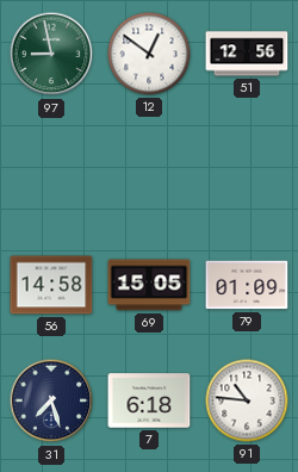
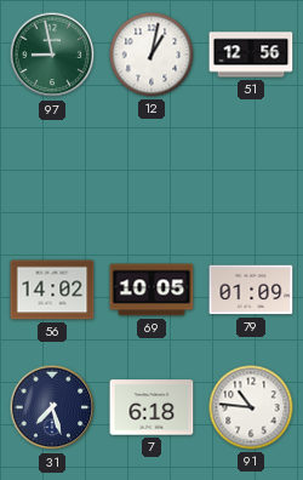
12: 12:51 -> 1:02
56: 14:58 -> 14:02
69: 15:05 -> 10:05
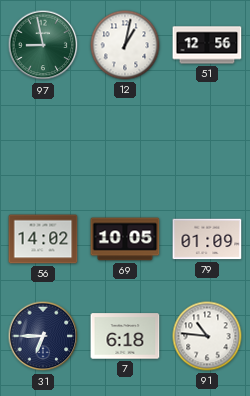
31: 7:27 -> 6:45
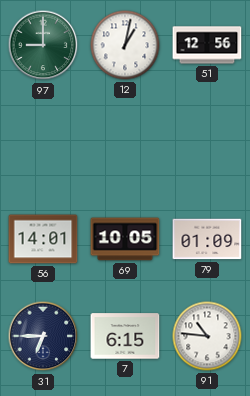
97: 8:58 -> 9:00
56: 14:02 -> 14:01
7: 6:18 -> 6:15
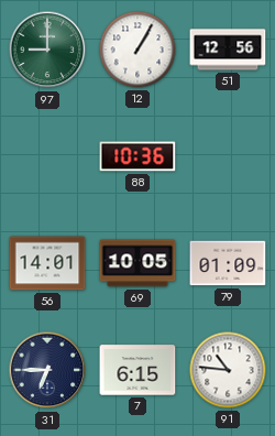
12: 1:02 -> 1:05
88: none -> 10:36
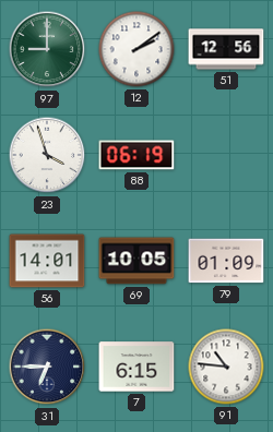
12: 1:05 -> 2:09
23: none -> 3:57
88: 10:36 -> 06:19
